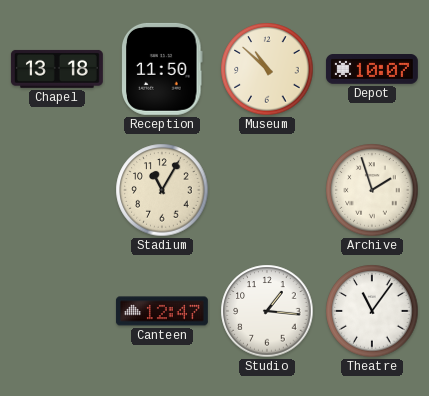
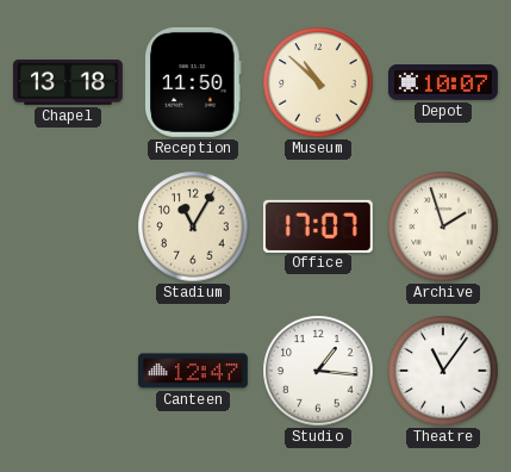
Office: none -> 17:07
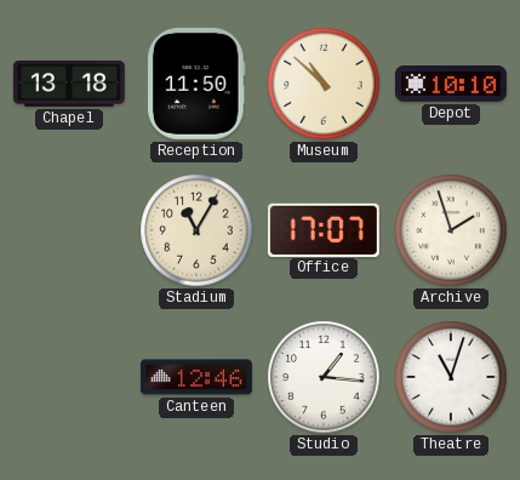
Depot: 10:07 -> 10:10
Canteen: 12:47 -> 12:46
Theatre: 11:06 -> 11:03
